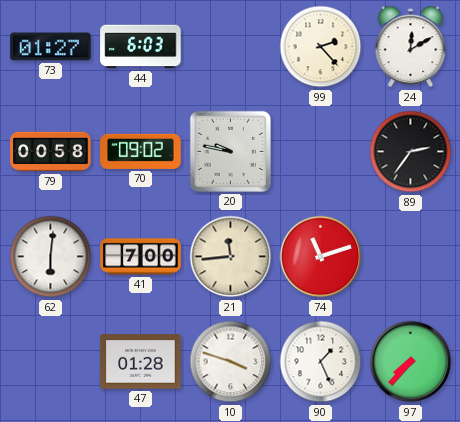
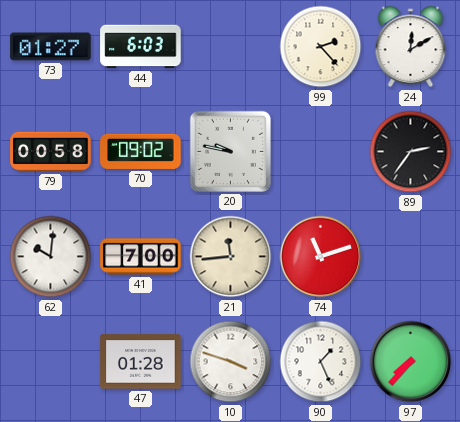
62: 6:01 -> 10:01
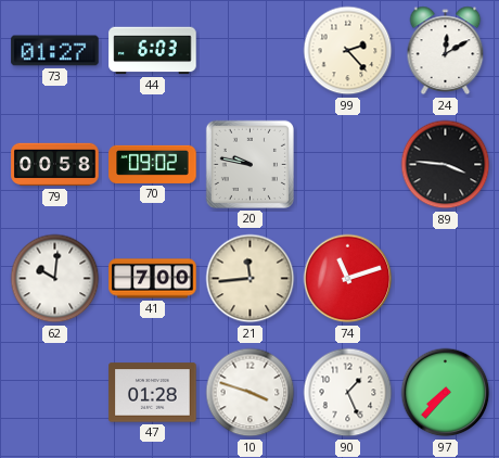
89: 2:36 -> 3:46
